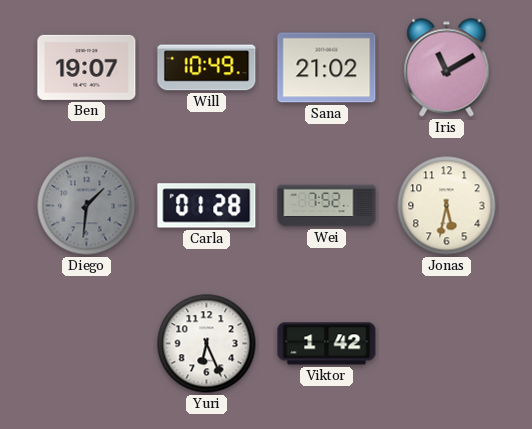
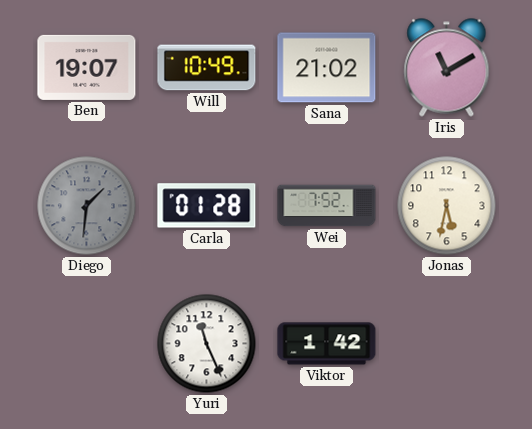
Yuri: 6:26 -> 11:26
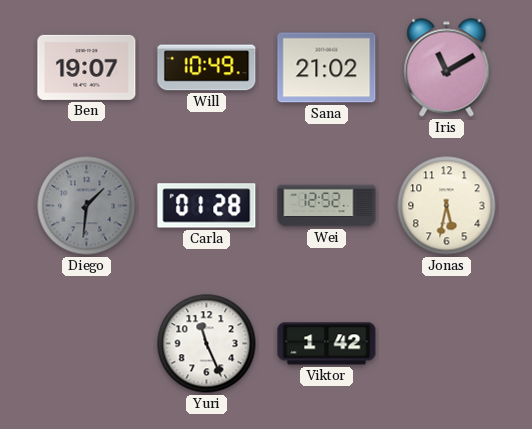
Wei: 7:52 -> 12:52
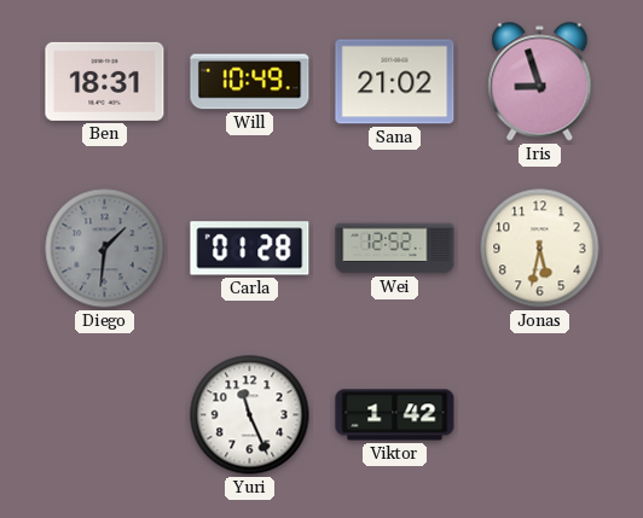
Ben: 19:07 -> 18:31
Iris: 11:10 -> 8:57
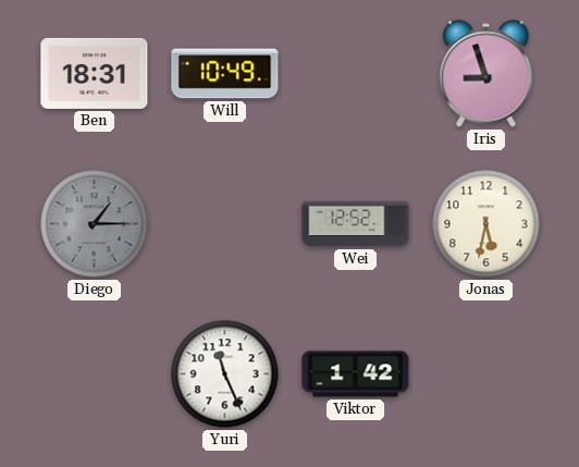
Sana: 21:02 -> none
Diego: 1:31 -> 1:15
Carla: 01:28 -> none
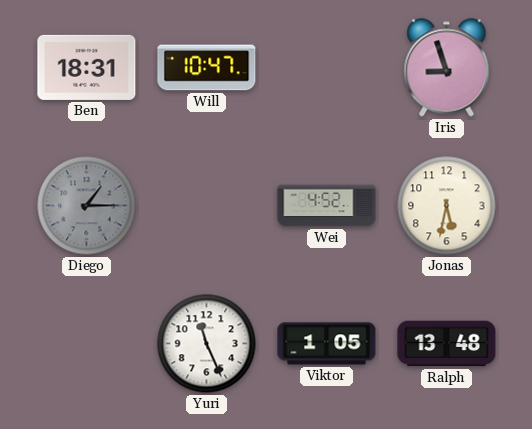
Will: 10:49 -> 10:47
Wei: 12:52 -> 4:52
Viktor: 1:42 -> 1:05
Ralph: none -> 13:48
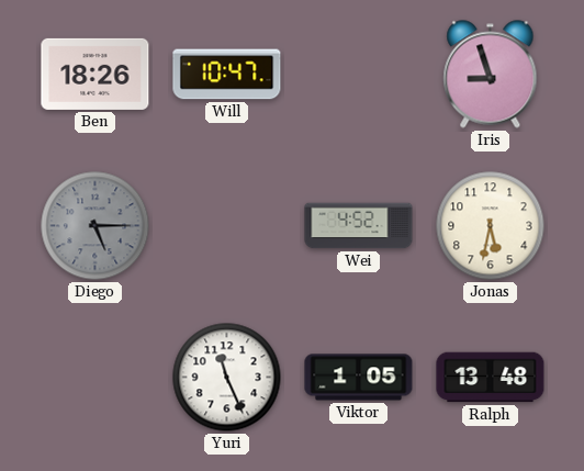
Ben: 18:31 -> 18:26
Diego: 1:15 -> 5:15
